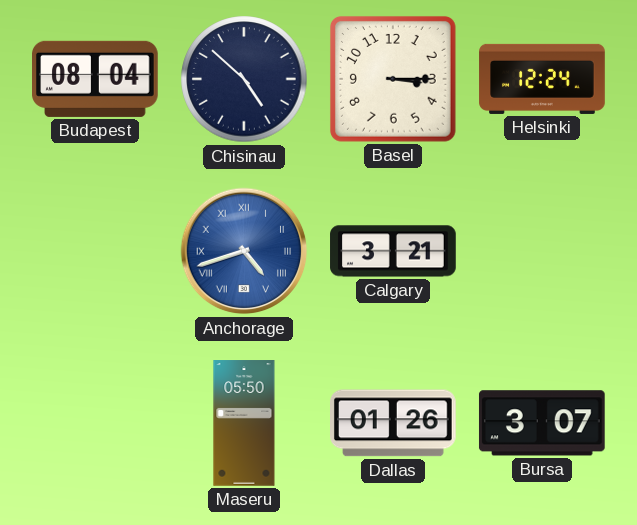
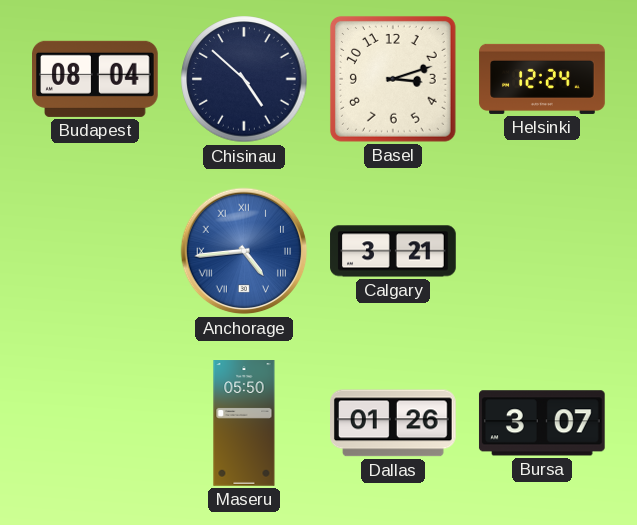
Basel: 3:15 -> 3:12
Anchorage: 4:42 -> 4:44
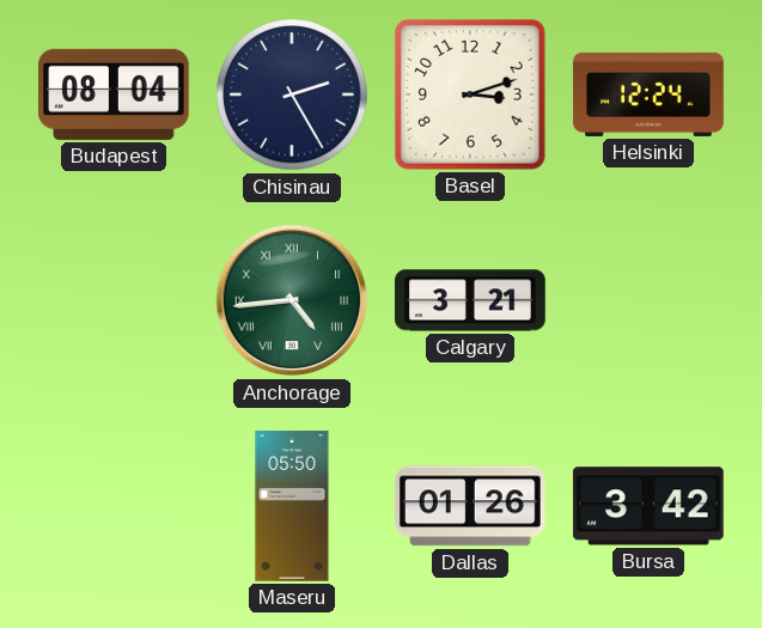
Chisinau: 4:52 -> 2:25
Anchorage dial: blue -> green
Bursa: 3:07 -> 3:42
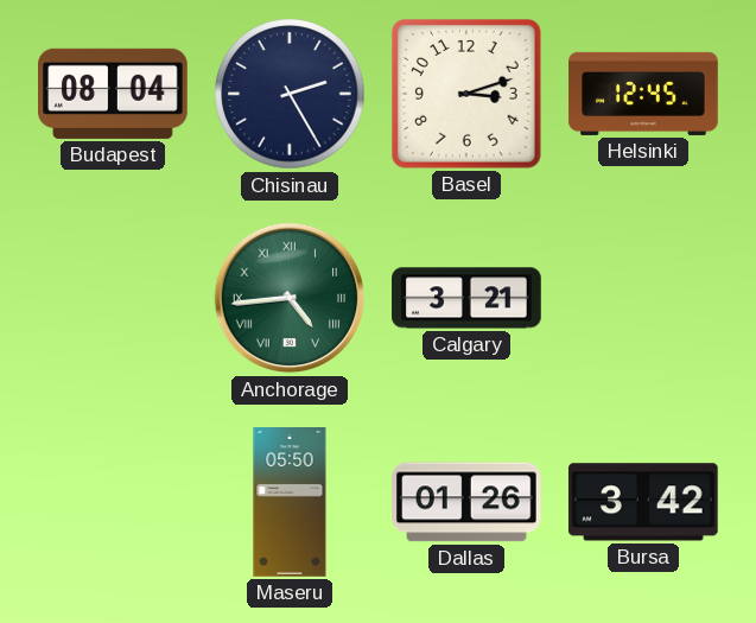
Helsinki: 12:24 -> 12:45
